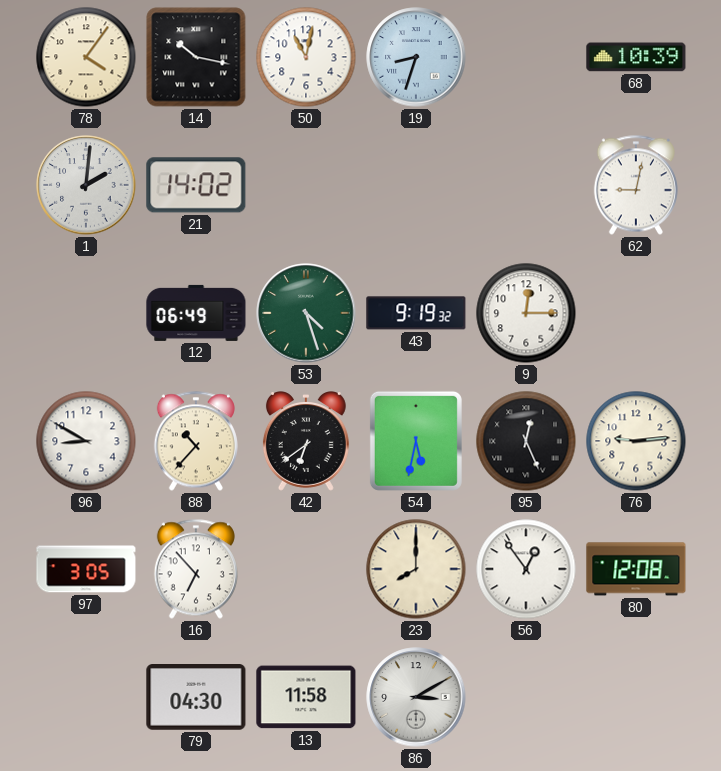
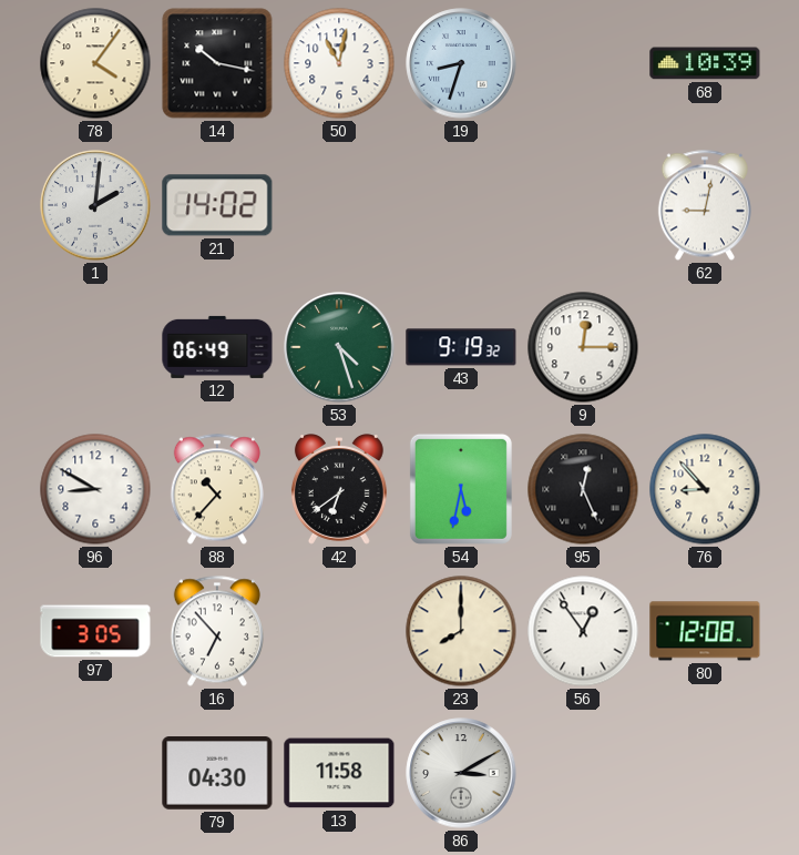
76: 9:14 -> 8:53
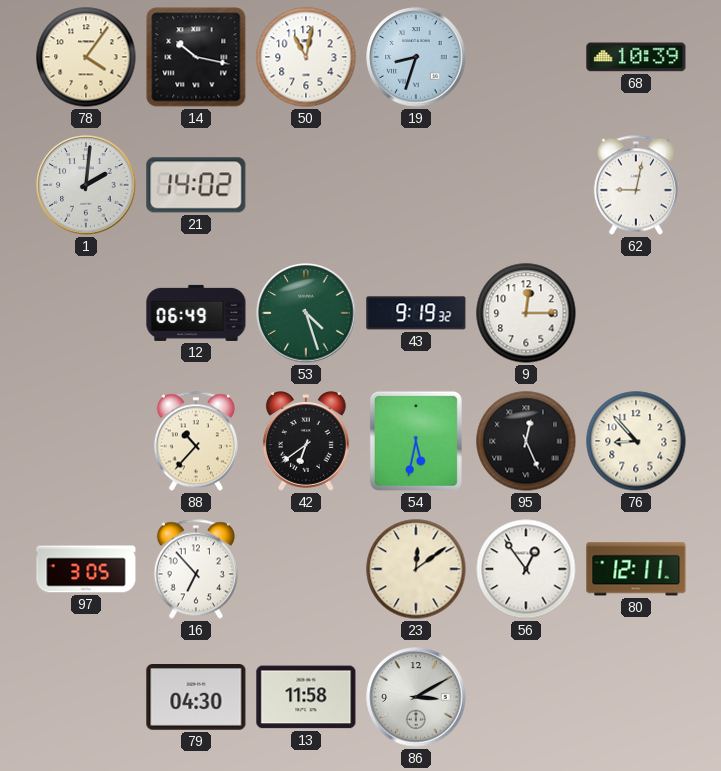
96: 8:50 -> none
23: 8:00 -> 12:09
80: 12:08 -> 12:11
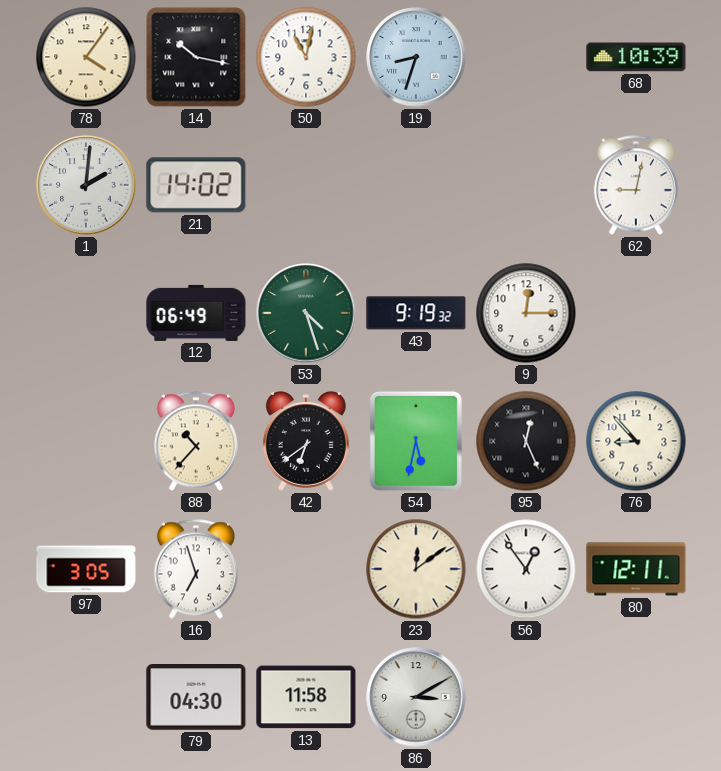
16: 6:53 -> 6:57
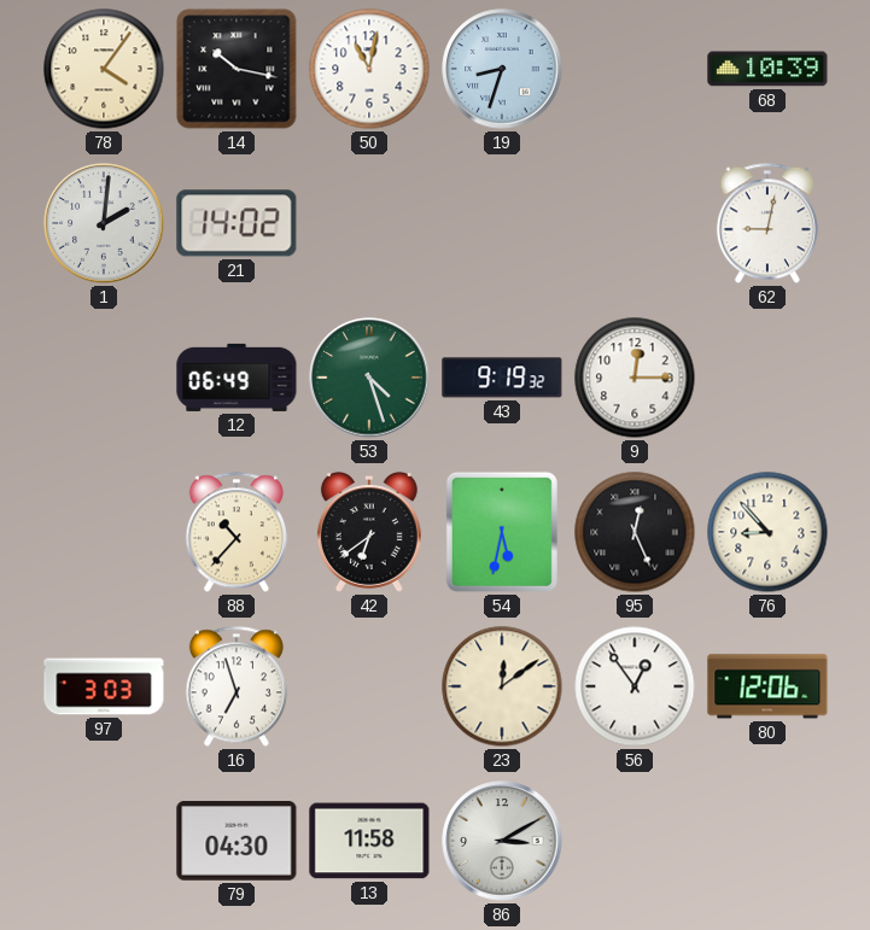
97: 3:05 -> 3:03
80: 12:11 -> 12:06
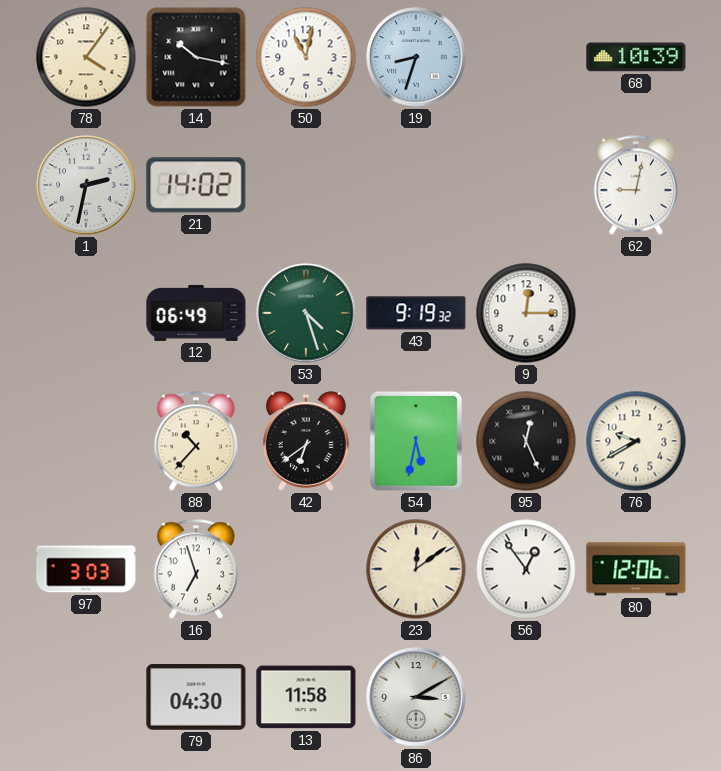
1: 2:01 -> 2:32
76: 8:53 -> 9:40
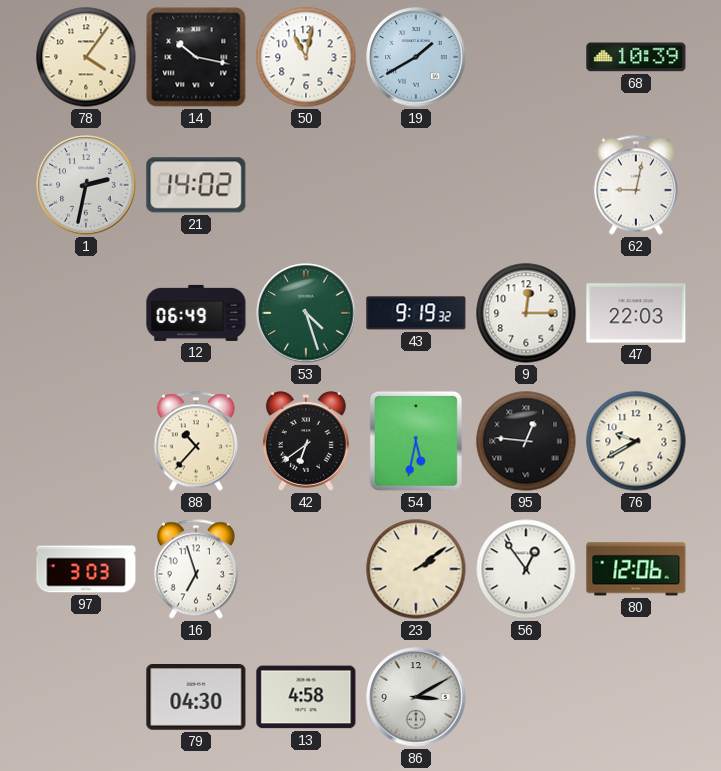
19: 8:33 -> 1:40
47: none -> 22:03
95: 12:26 -> 12:46
23: 12:09 -> 2:09
13: 11:58 -> 4:58
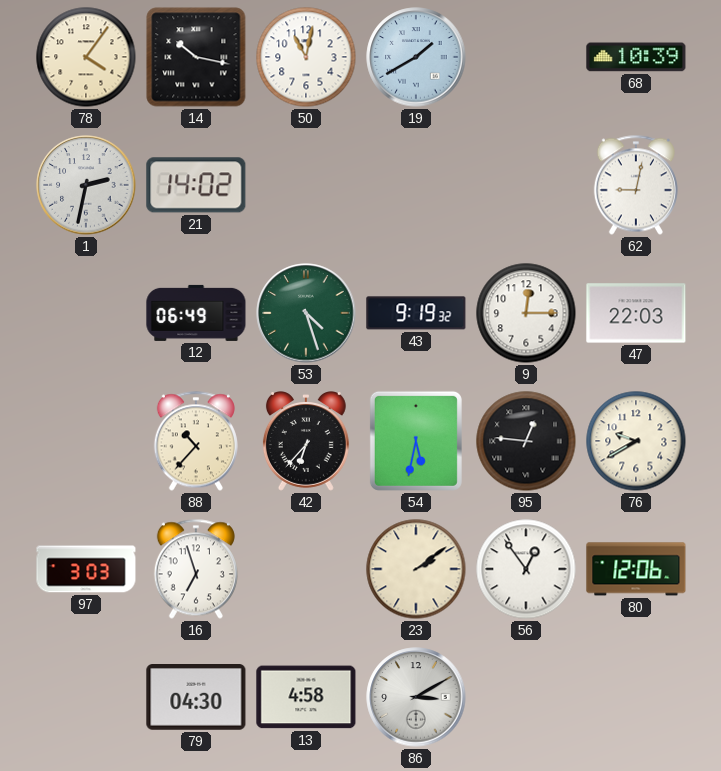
42: 6:39 -> 6:37
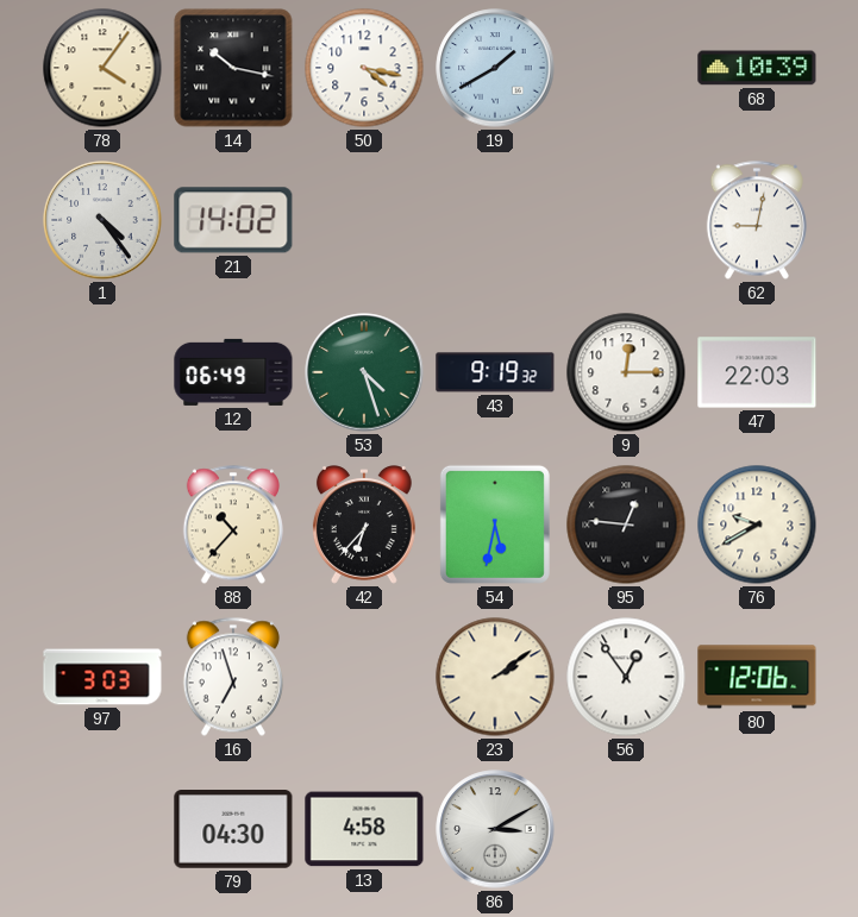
50: 11:02 -> 4:17
1: 2:32 -> 4:24
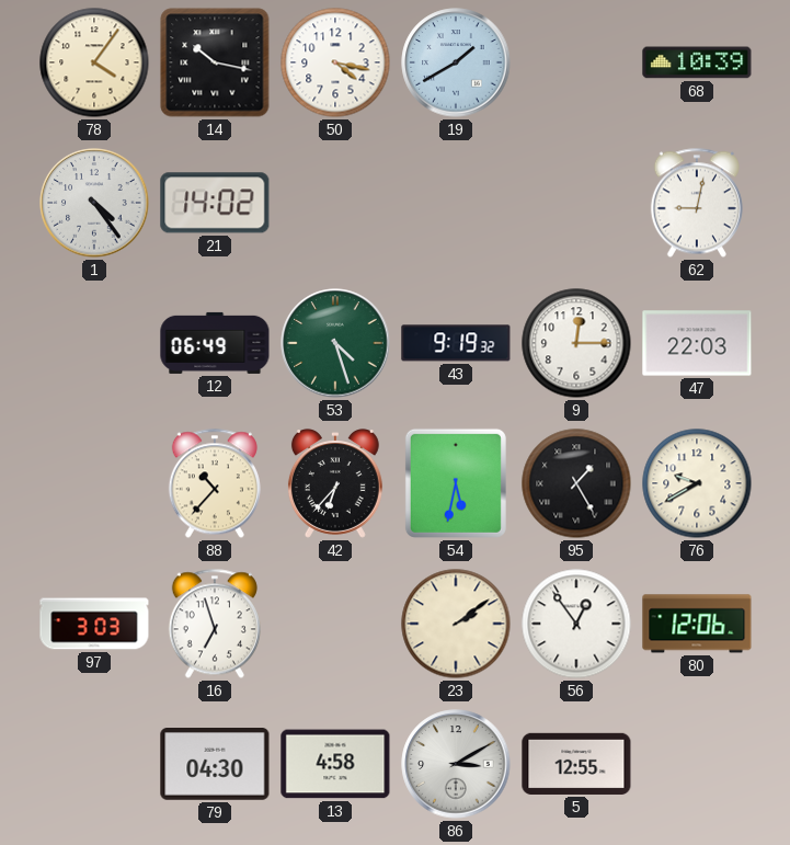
95: 12:46 -> 1:25
5: none -> 12:55
